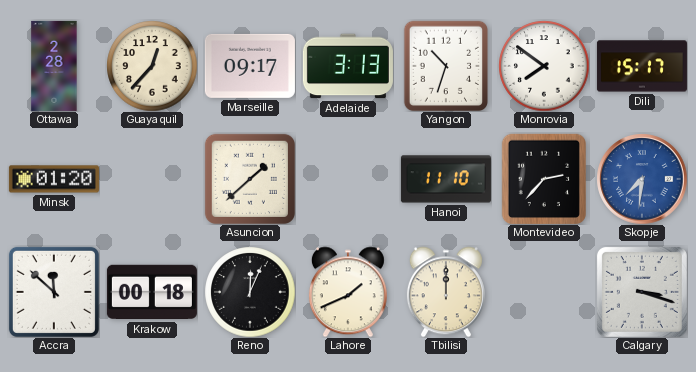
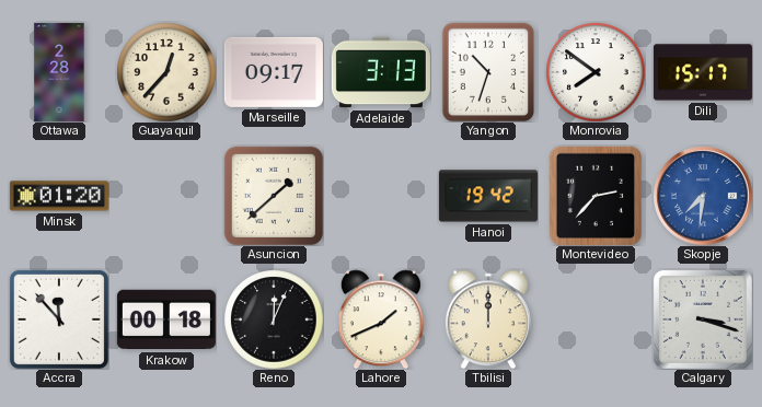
Hanoi: 11:10 -> 19:42
Accra: 11:52 -> 11:53
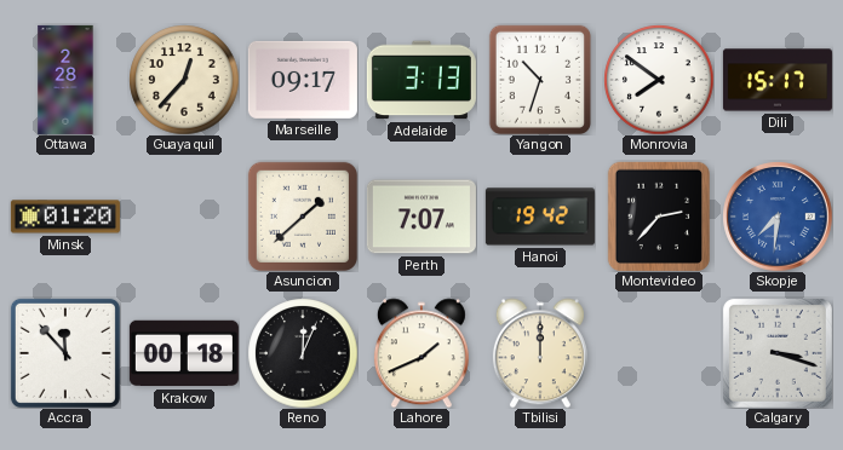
Perth: none -> 7:07
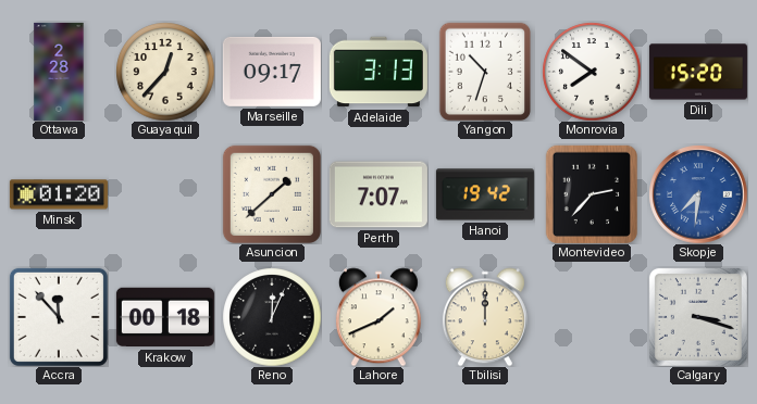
Dili: 15:17 -> 15:20
